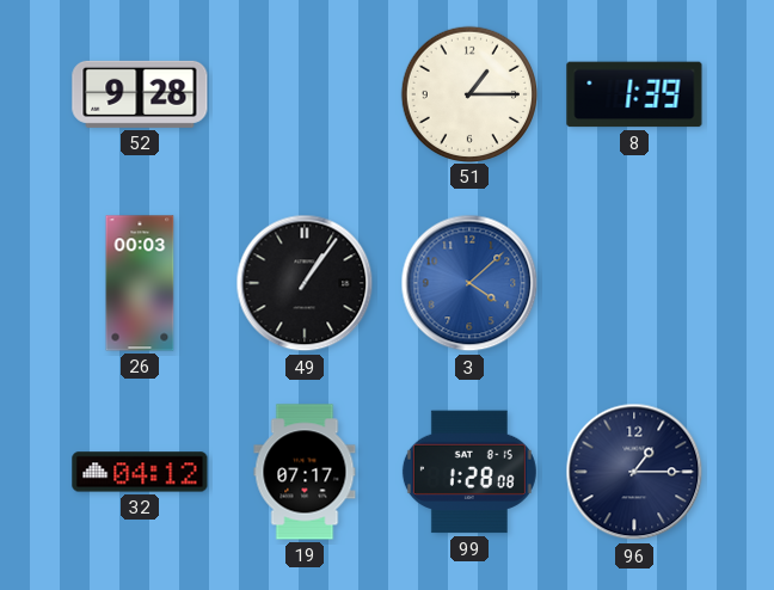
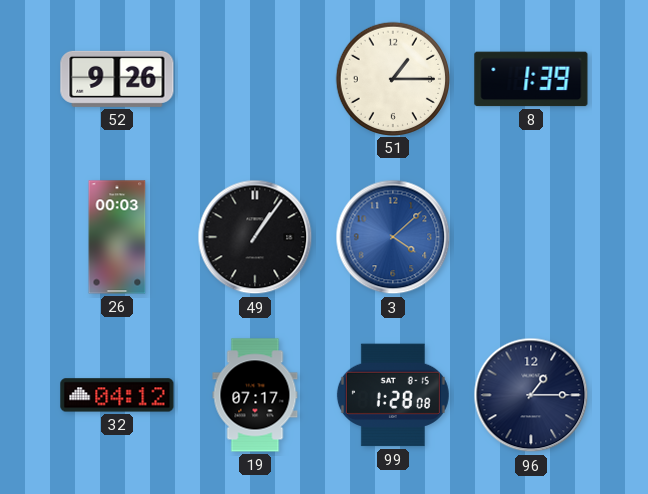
52: 9:28 -> 9:26
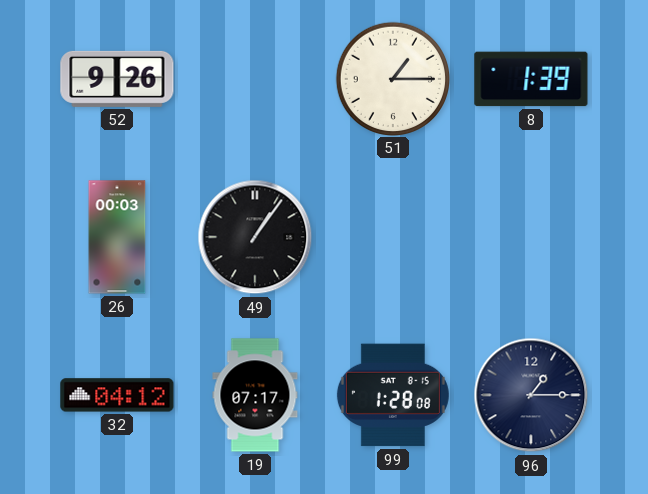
3: 4:08 -> none
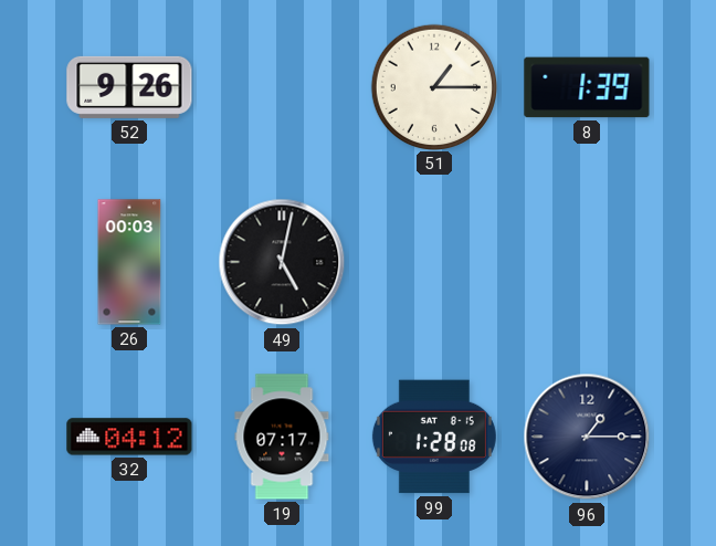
49: 1:06 -> 5:02
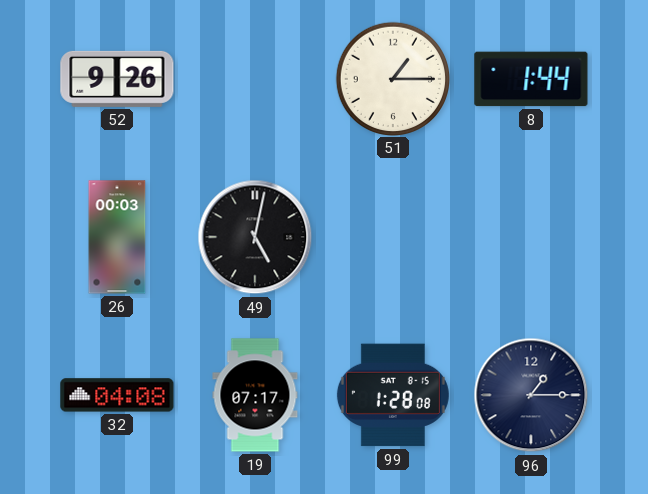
8: 1:39 -> 1:44
32: 04:12 -> 04:08
